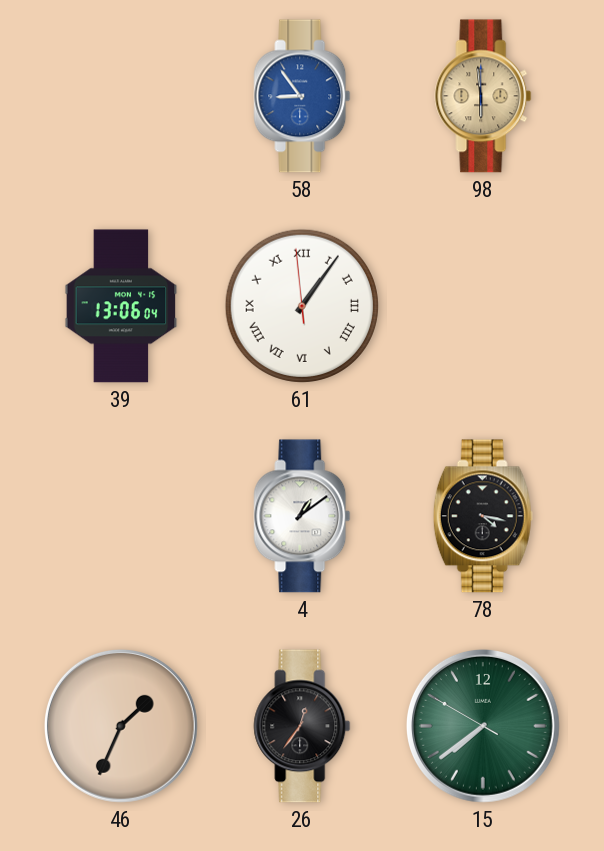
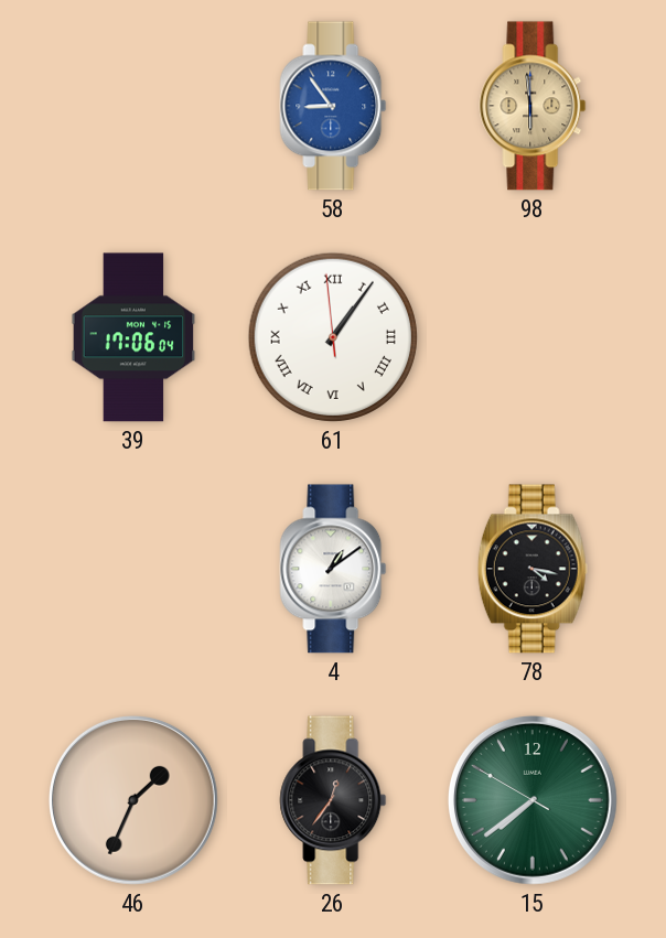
39: 13:06 -> 17:06
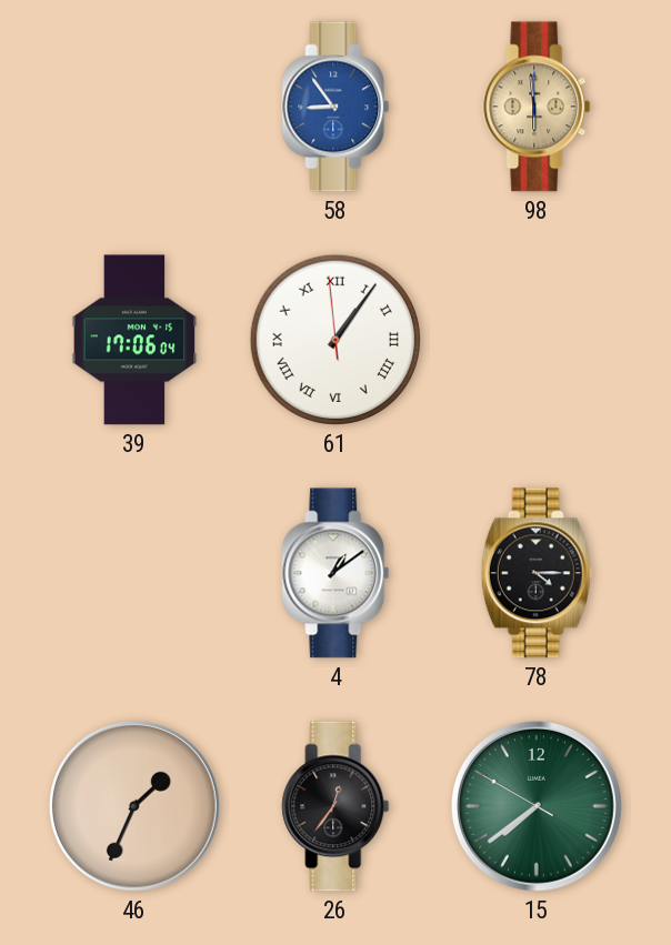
78: 4:17 -> 4:15
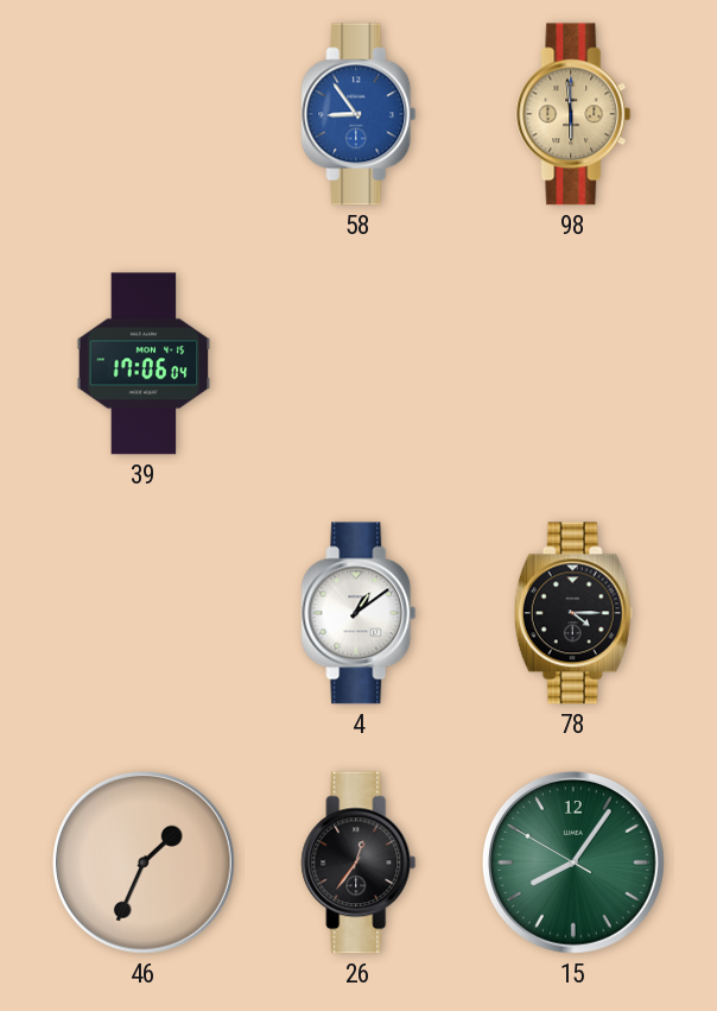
61: 1:05 -> none
15: 7:38 -> 8:05
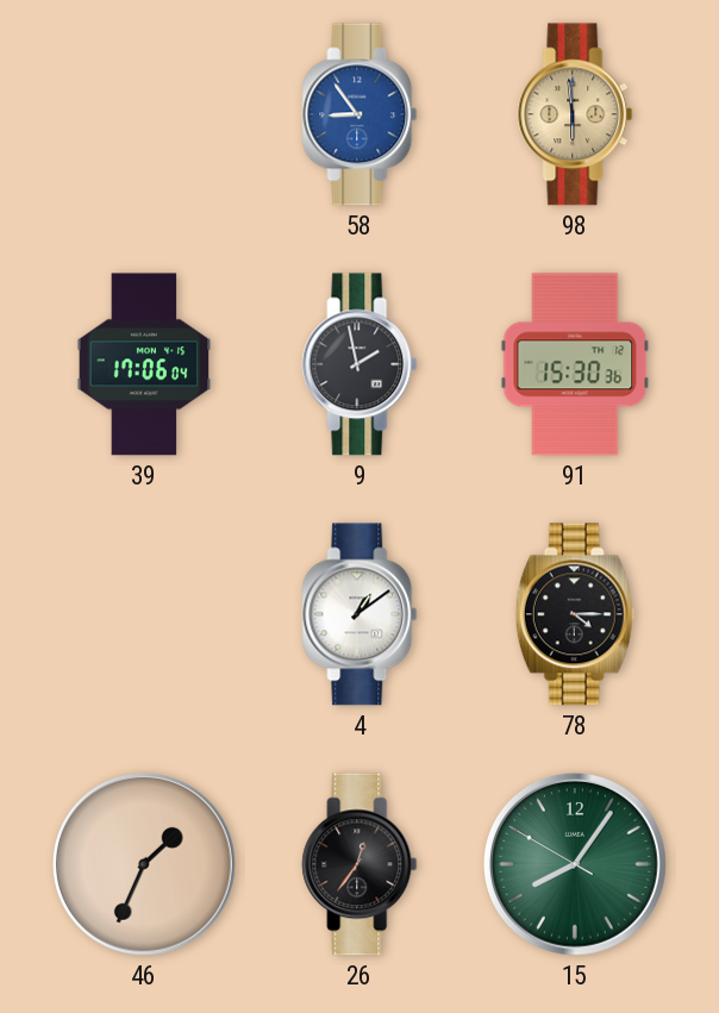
9: none -> 1:58
91: none -> 15:30
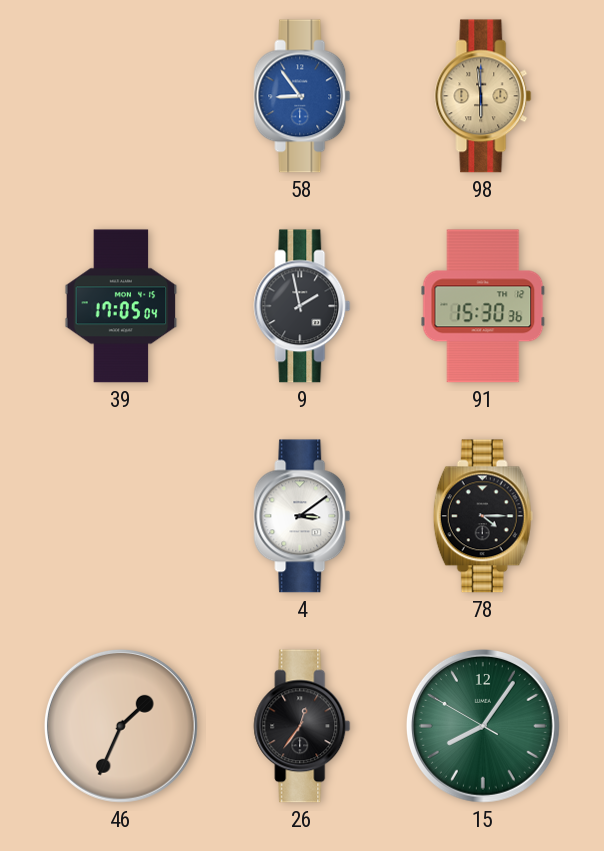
39: 17:06 -> 17:05
4: 1:09 -> 3:09
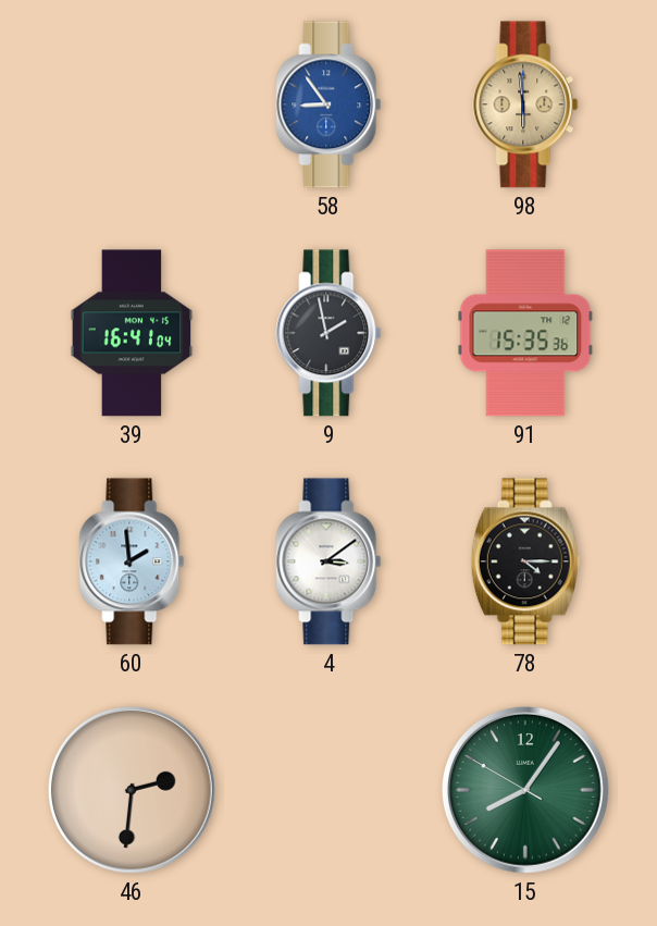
39: 17:05 -> 16:41
91: 15:30 -> 15:35
60: none -> 1:59
46: 1:34 -> 2:31
26: 12:36 -> none
